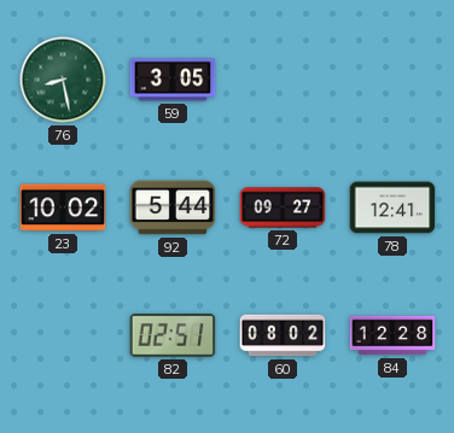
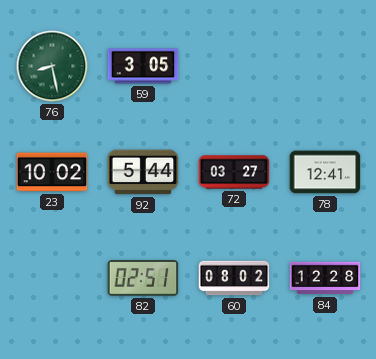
72: 09:27 -> 03:27
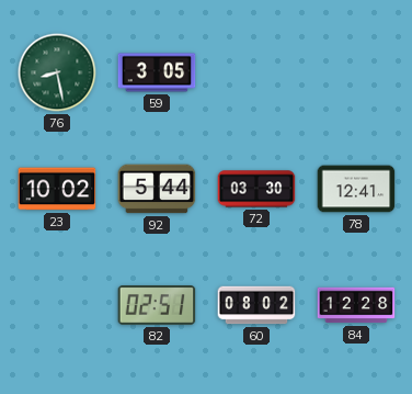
72: 03:27 -> 03:30
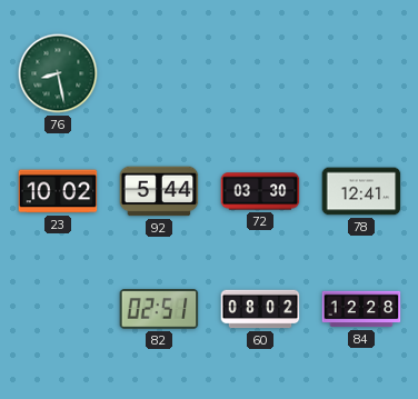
59: 3:05 -> none
